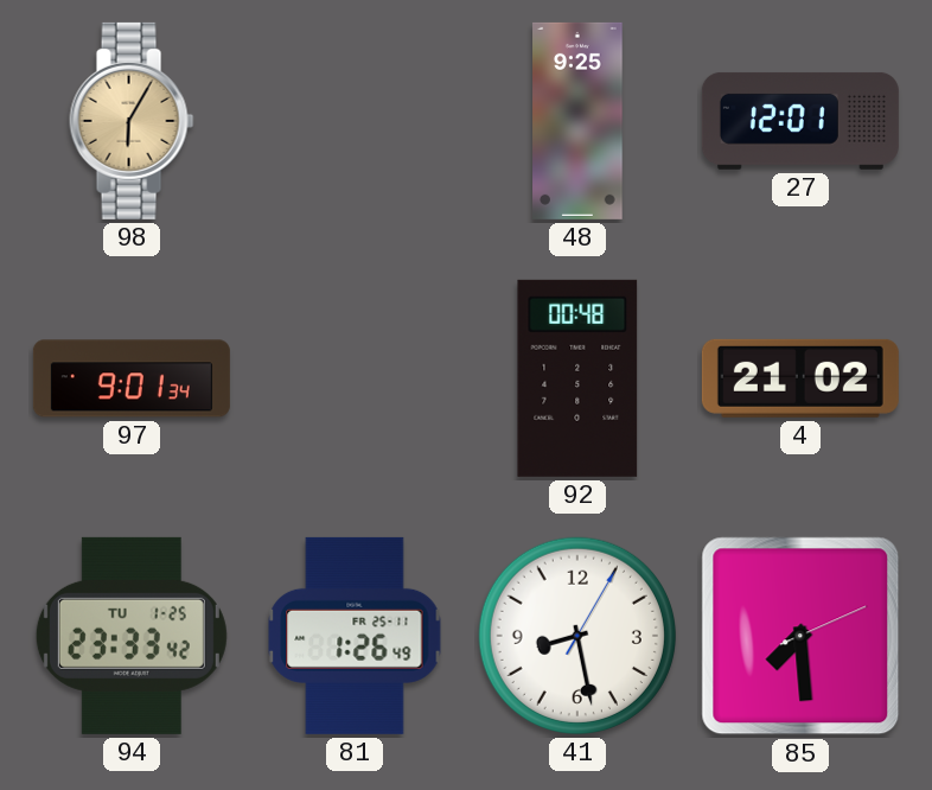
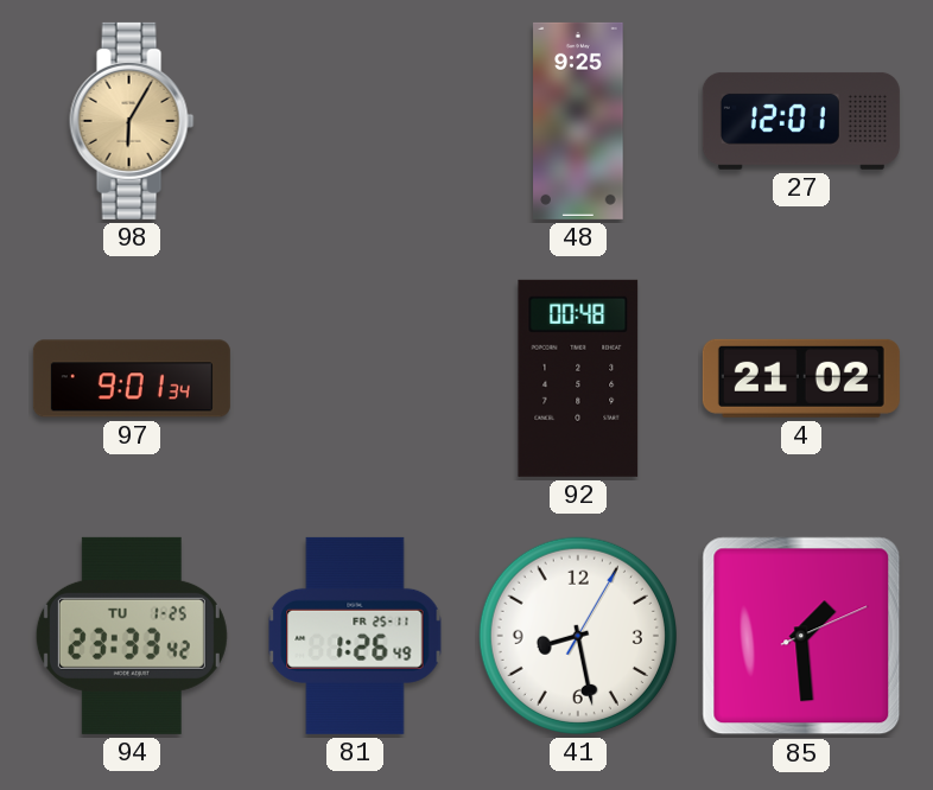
85: 7:29 -> 1:29
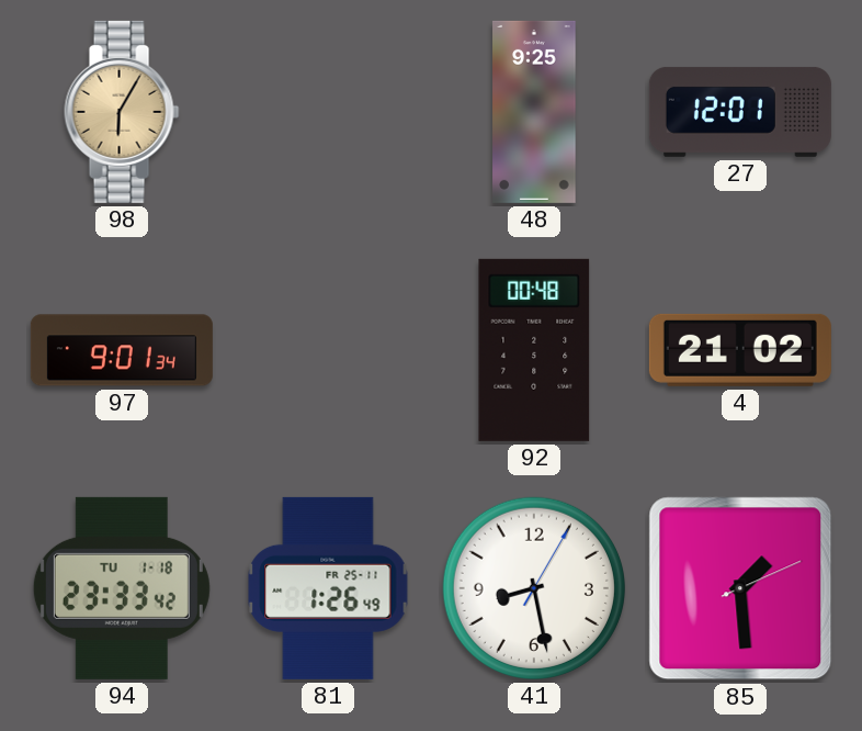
94 date: TU 1-25 -> TU 1-18
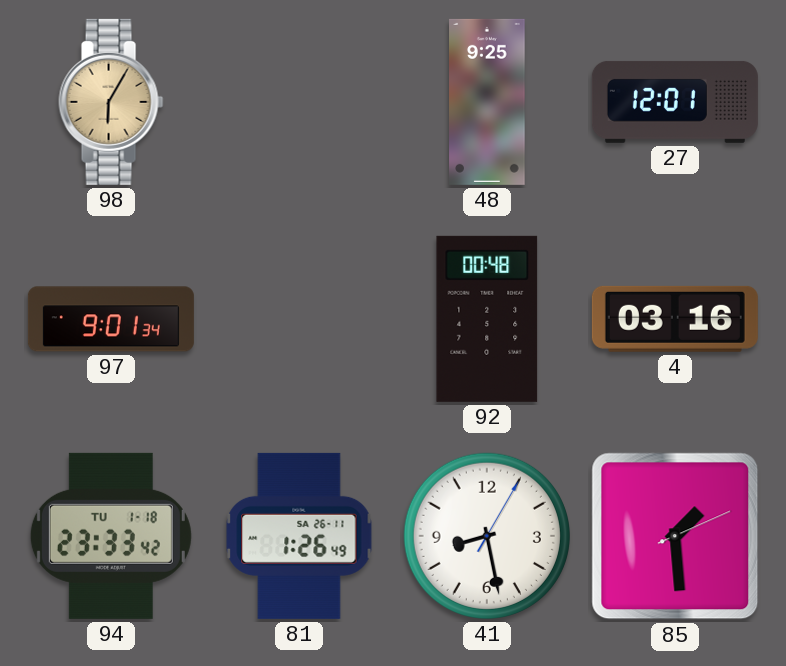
4: 21:02 -> 03:16
81 date: FR 25-11 -> SA 26-11
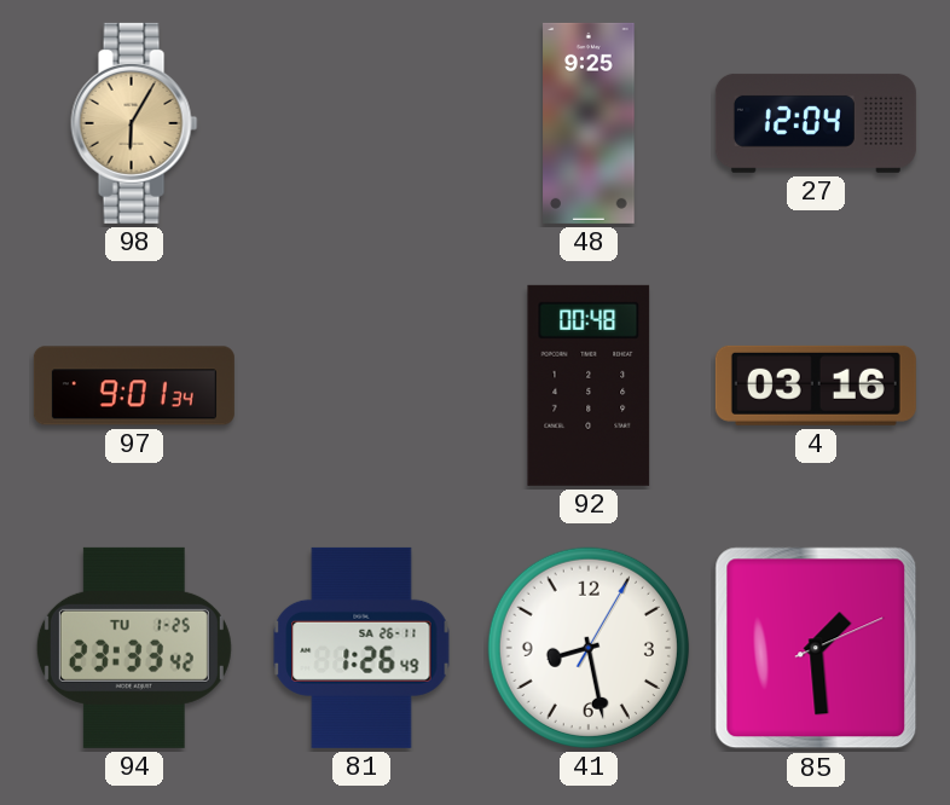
27: 12:01 -> 12:04
94 date: TU 1-18 -> TU 1-25
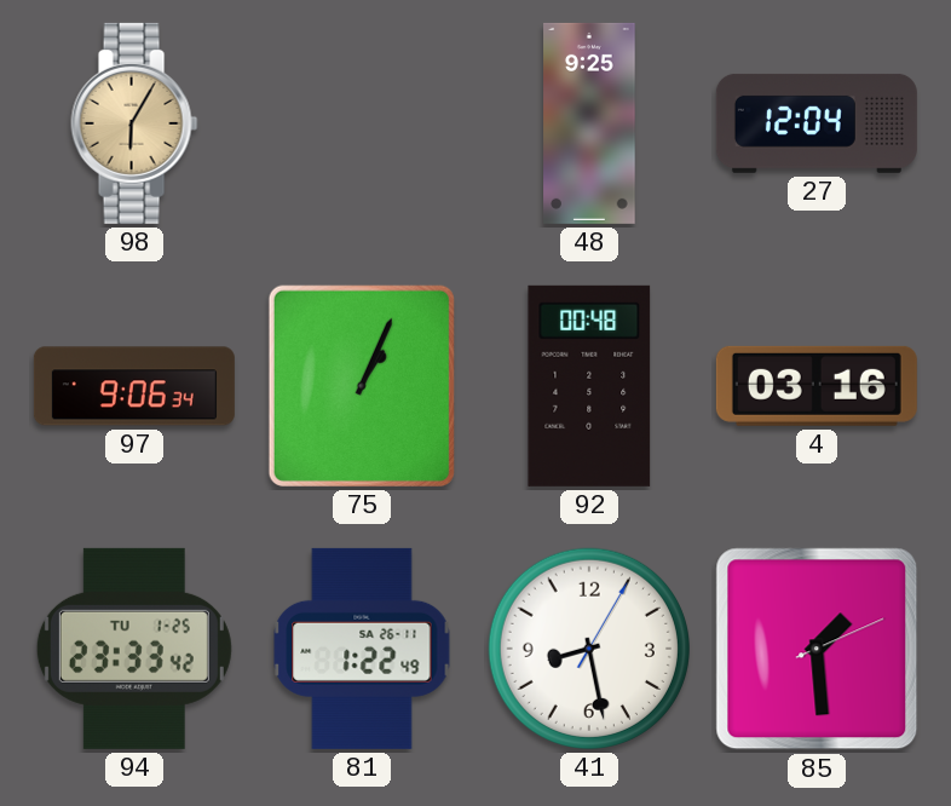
97: 9:01 -> 9:06
75: none -> 1:04
81: 1:26 -> 1:22
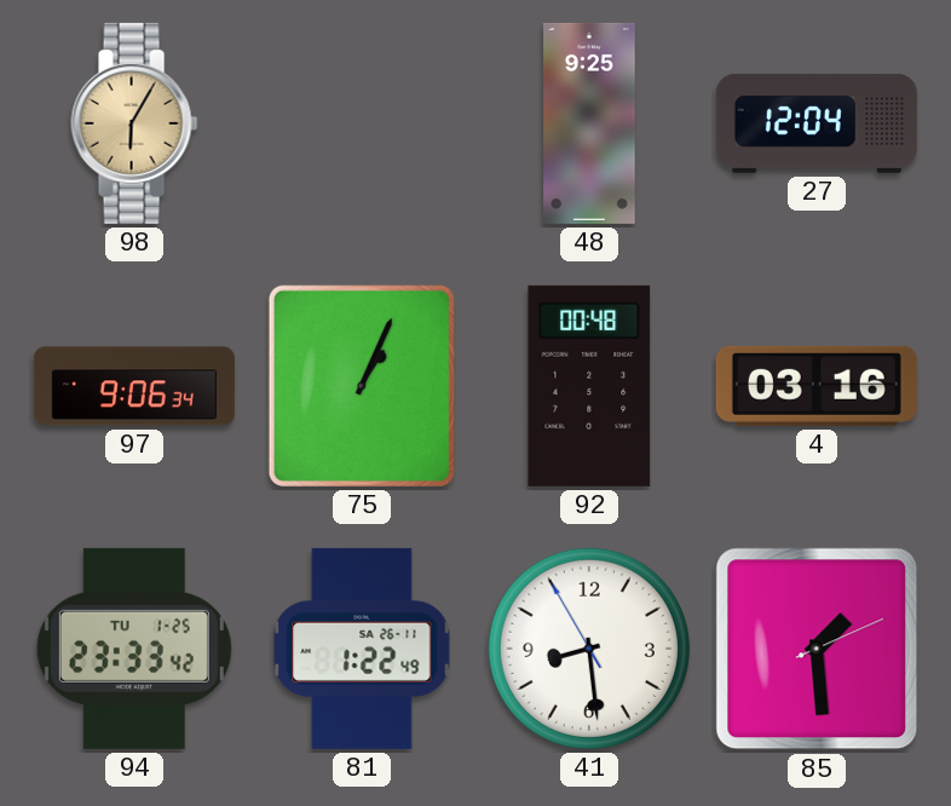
41: 8:28:05 -> 8:28:55
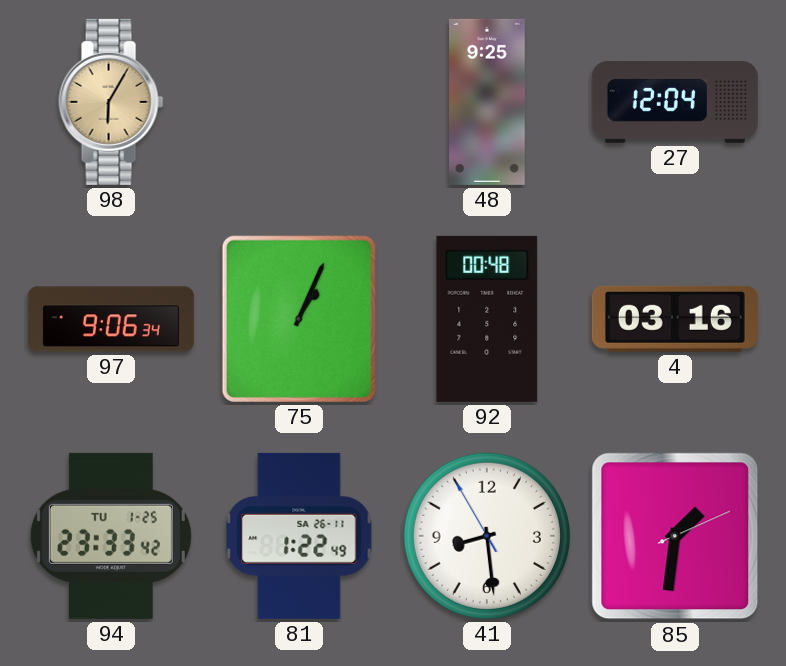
85: 1:29 -> 1:31
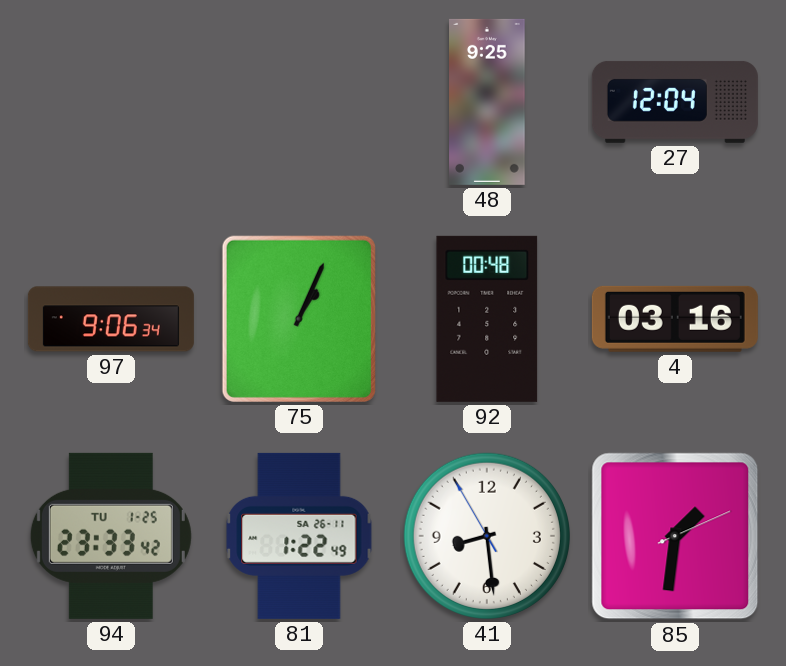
98: 6:05 -> none
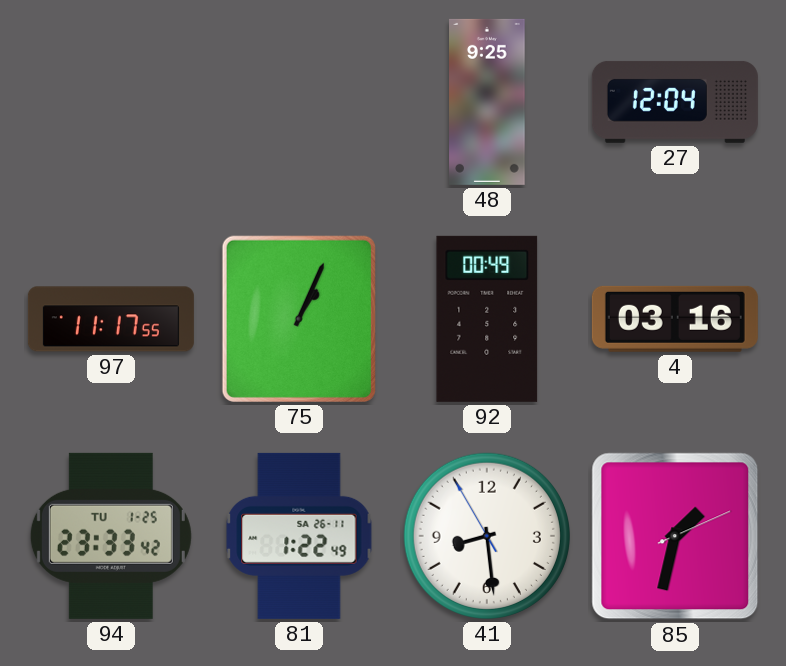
97: 9:06 -> 11:17
92: 00:48 -> 00:49
85: 1:31 -> 1:32
